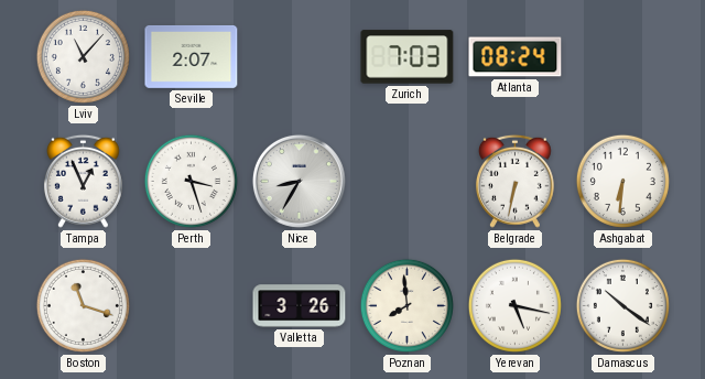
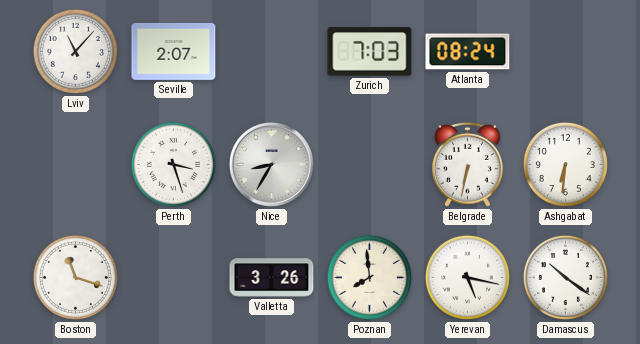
Tampa: 12:56 -> none
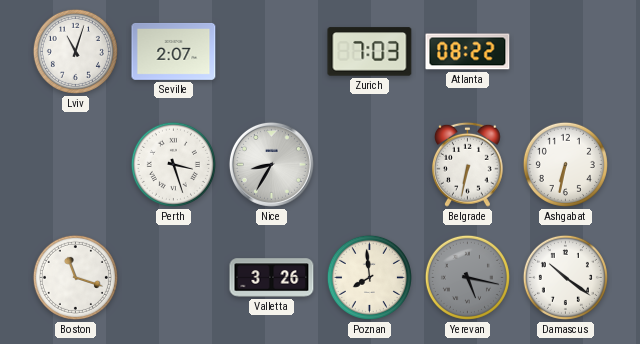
Lviv: 11:07 -> 11:03
Atlanta: 08:24 -> 08:22
Ashgabat: 6:31 -> 6:32
Yerevan dial: white -> grey
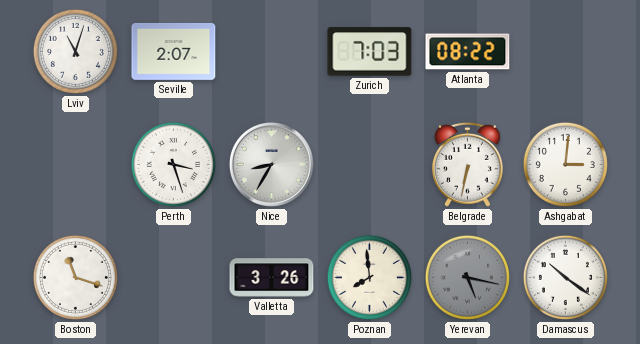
Ashgabat: 6:32 -> 3:01
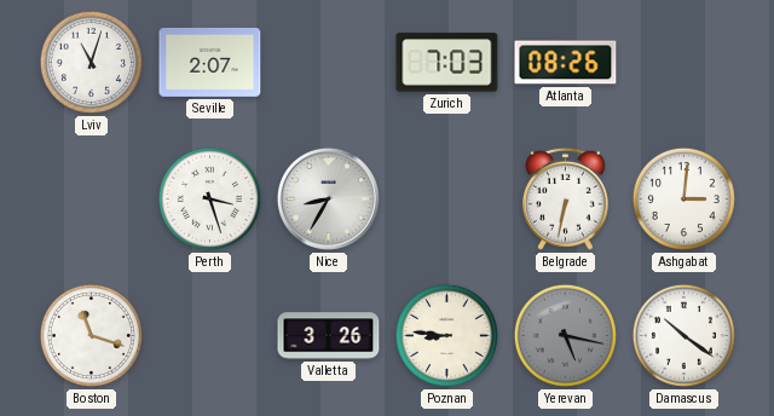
Atlanta: 08:22 -> 08:26
Poznan: 7:59 -> 8:46
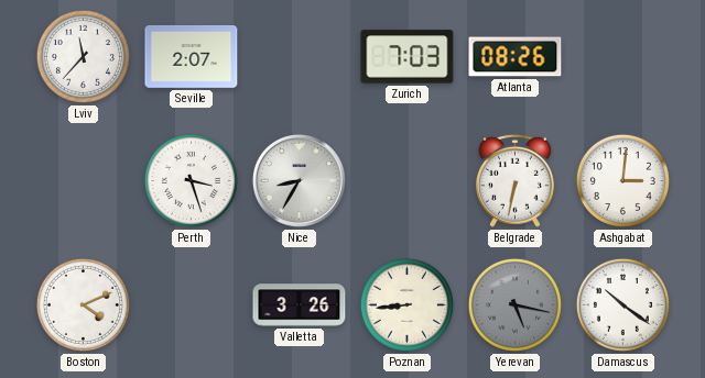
Lviv: 11:03 -> 11:37
Boston: 11:18 -> 4:11
Poznan: 8:46 -> 8:44
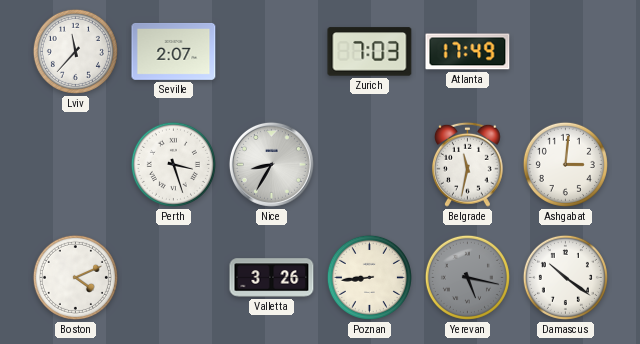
Atlanta: 08:26 -> 17:49
Belgrade: 6:32 -> 11:32
